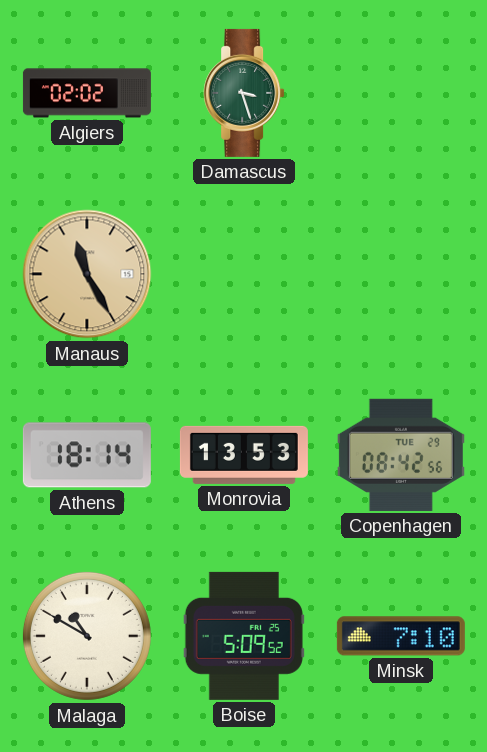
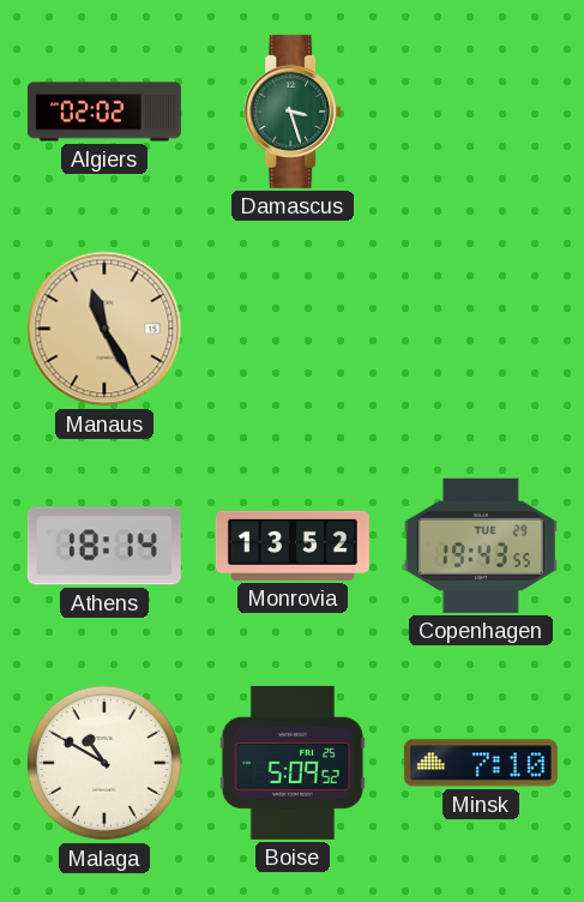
Monrovia: 13:53 -> 13:52
Copenhagen: 08:42 -> 19:43
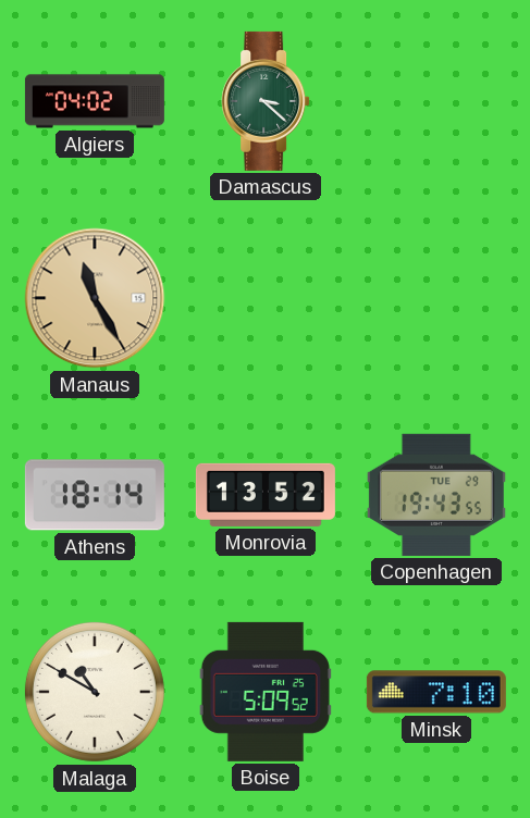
Algiers: 02:02 -> 04:02
Damascus: 3:27 -> 3:22
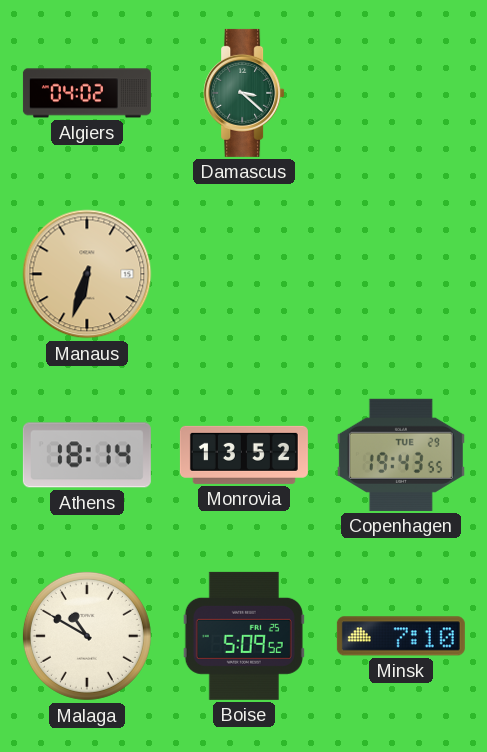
Manaus: 11:25 -> 6:33
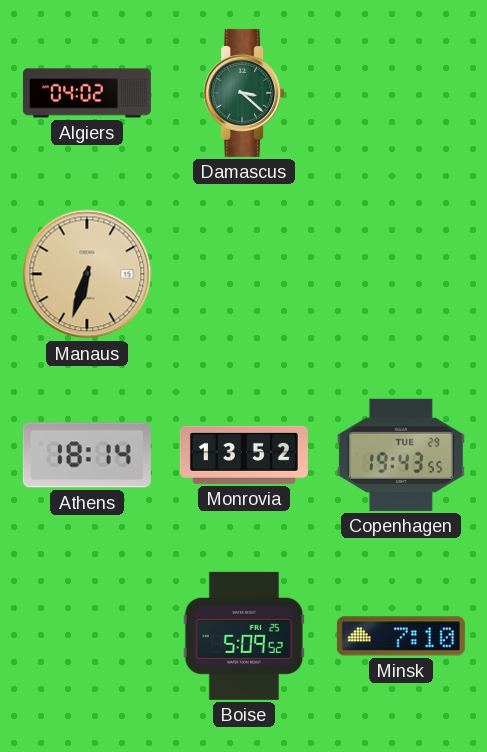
Malaga: 10:50 -> none
